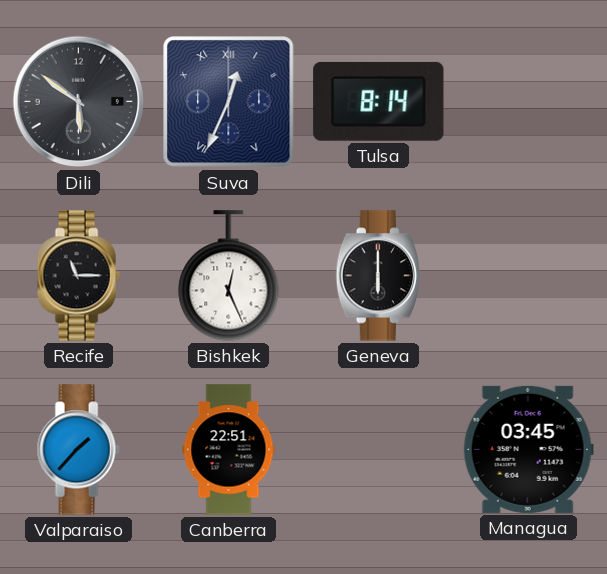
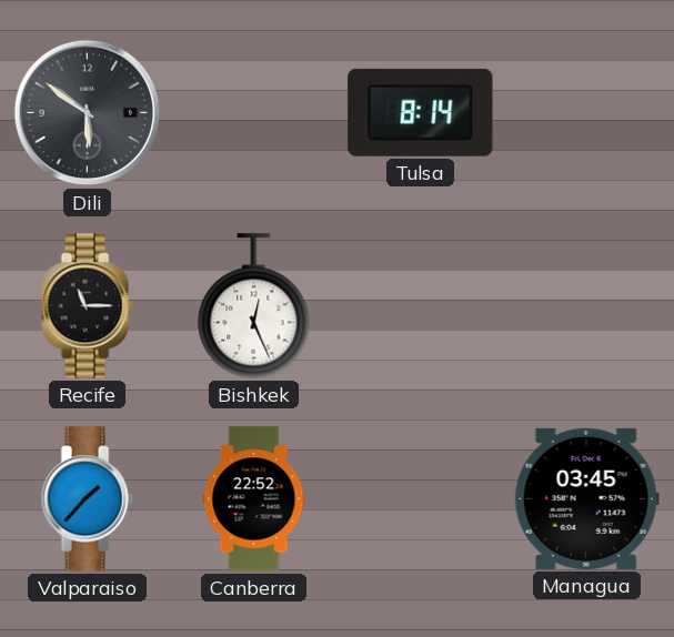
Suva: 12:34 -> none
Geneva: 6:00 -> none
Canberra: 22:51 -> 22:52
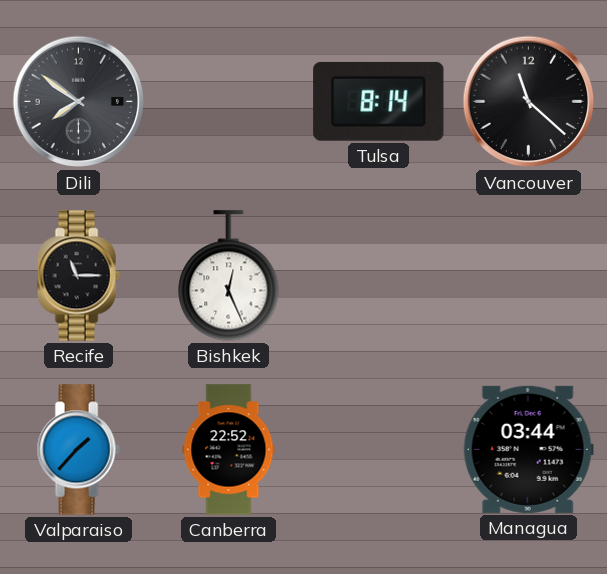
Dili: 5:51 -> 7:51
Vancouver: none -> 11:22
Managua: 03:45 -> 03:44
